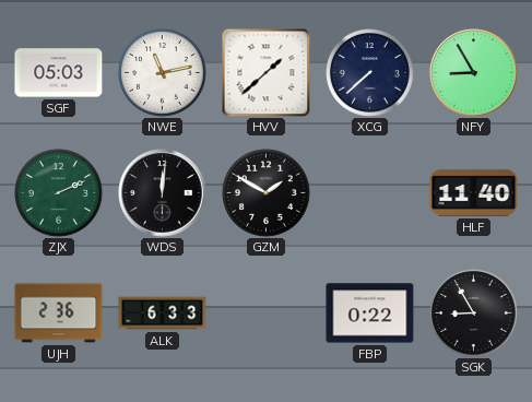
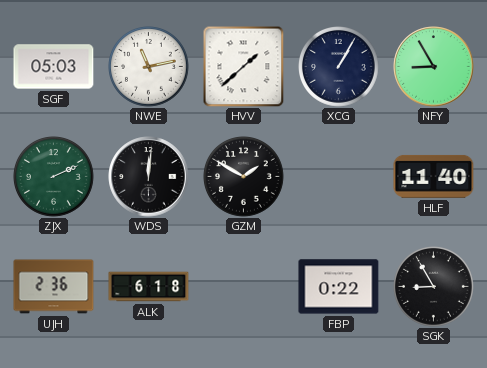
XCG: 7:38 -> 1:05
ALK: 6:33 -> 6:18
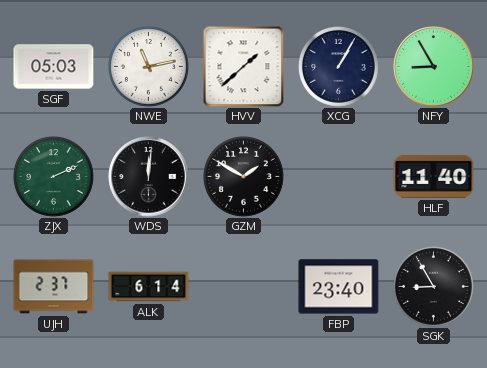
UJH: 2:36 -> 2:37
ALK: 6:18 -> 6:14
FBP: 0:22 -> 23:40
